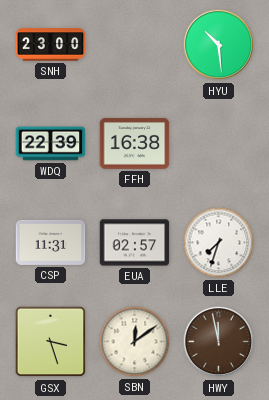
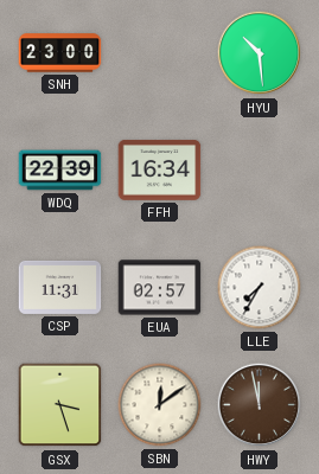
FFH: 16:38 -> 16:34
LLE: 7:33 -> 7:35
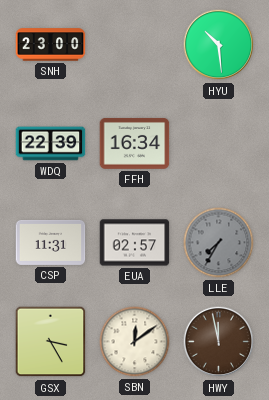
LLE dial: white -> grey
GSX: 3:27 -> 3:25
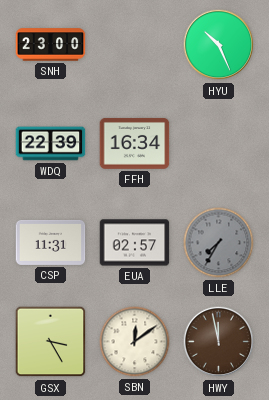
HYU: 10:29 -> 10:26
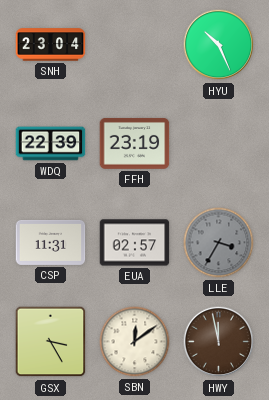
SNH: 23:00 -> 23:04
FFH: 16:34 -> 23:19
LLE: 7:35 -> 3:35
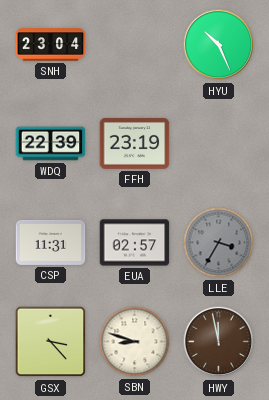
GSX: 3:25 -> 3:23
SBN: 12:09 -> 8:48
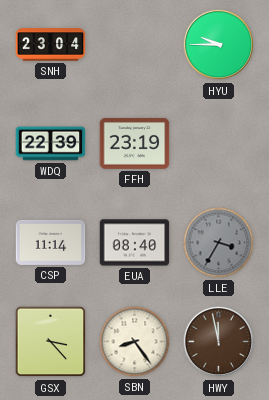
HYU: 10:26 -> 9:45
CSP: 11:31 -> 11:14
EUA: 02:57 -> 08:40
SBN: 8:48 -> 8:24
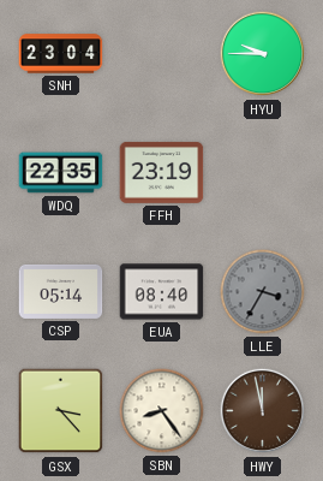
WDQ: 22:39 -> 22:35
CSP: 11:14 -> 05:14
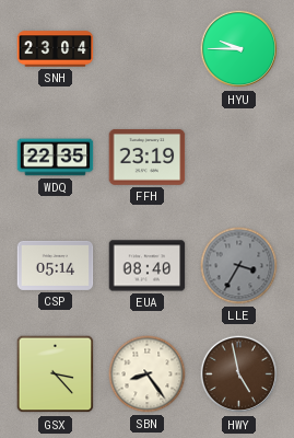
HWY: 11:58 -> 4:58
